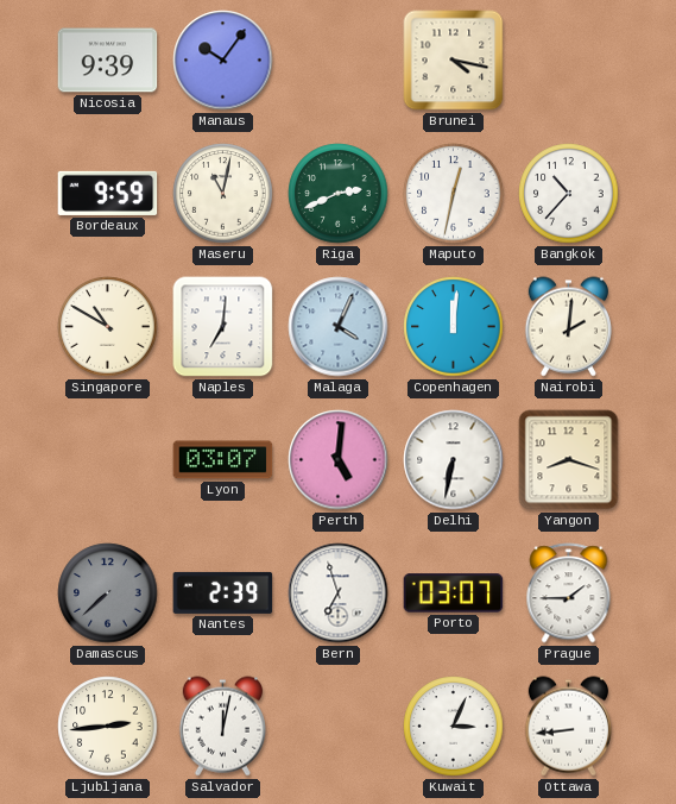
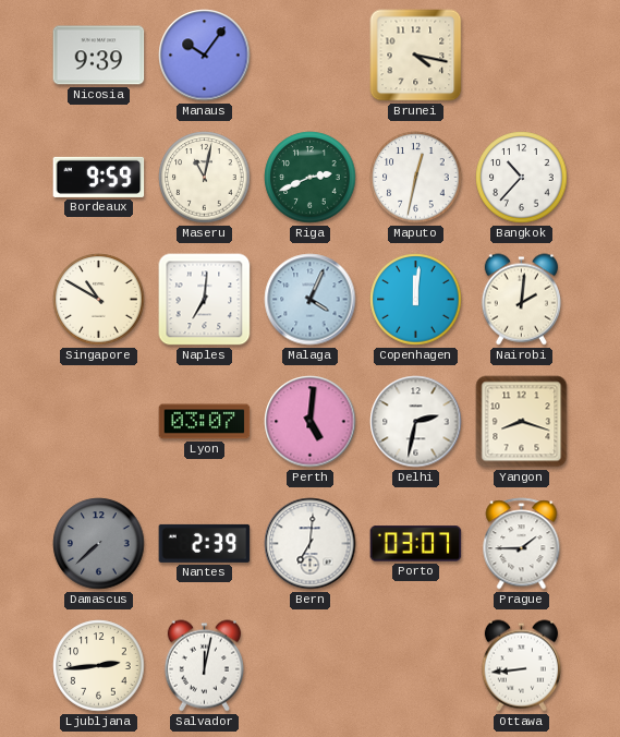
Delhi: 6:32 -> 2:32
Bern: 6:57 -> 7:01
Kuwait: 3:04 -> none
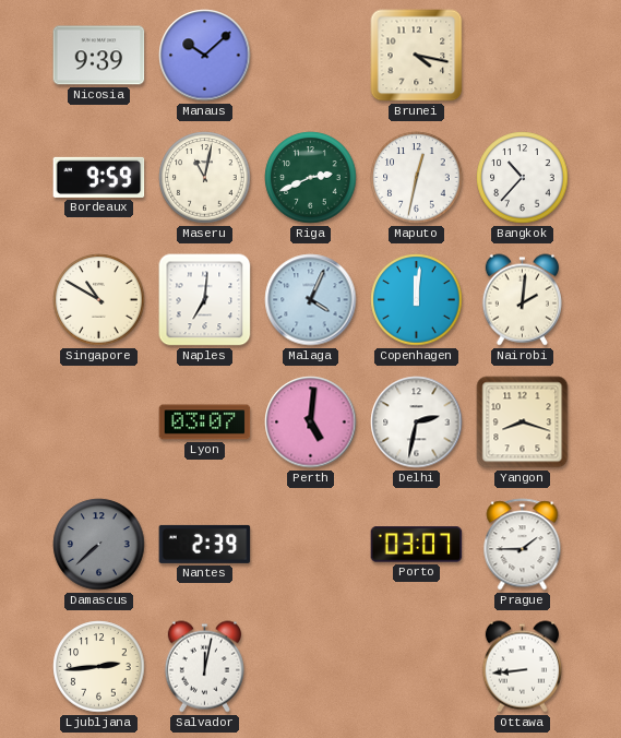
Manaus: 10:06 -> 10:08
Bern: 7:01 -> none
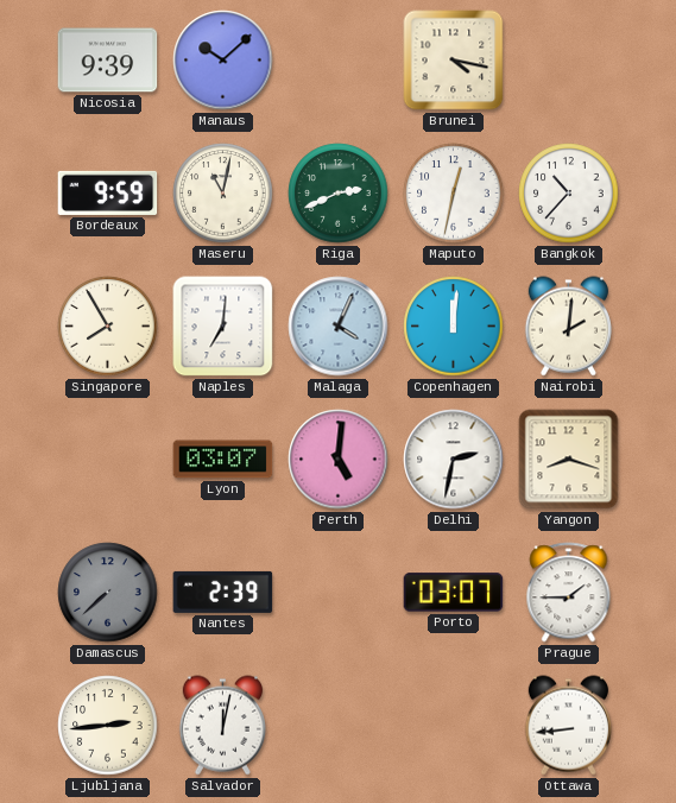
Singapore: 10:50 -> 7:55
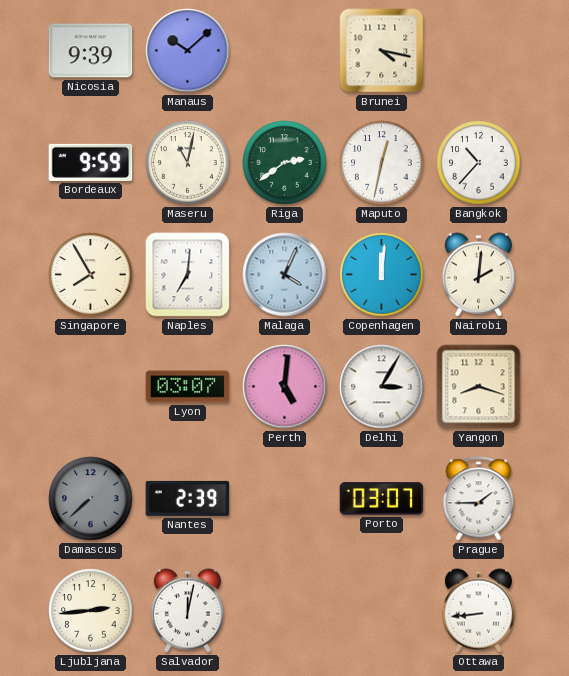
Riga: 2:41 -> 2:39
Delhi: 2:32 -> 3:05
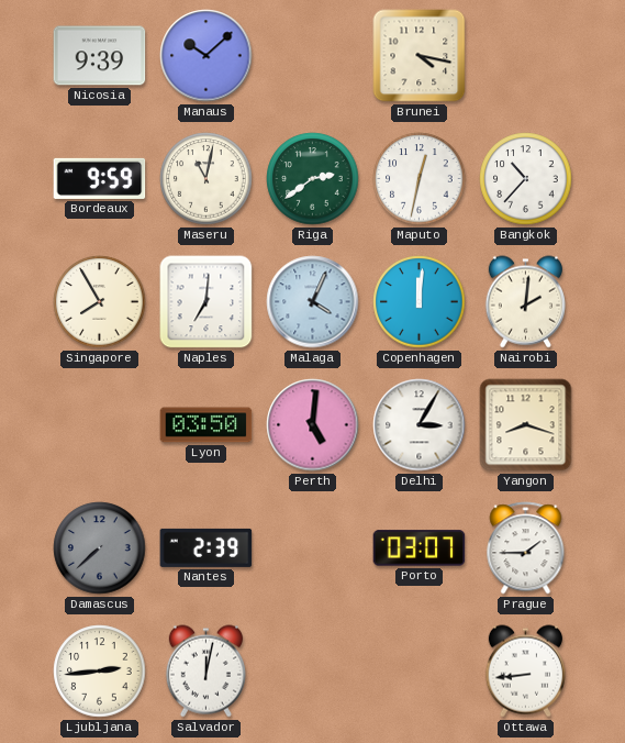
Lyon: 03:07 -> 03:50
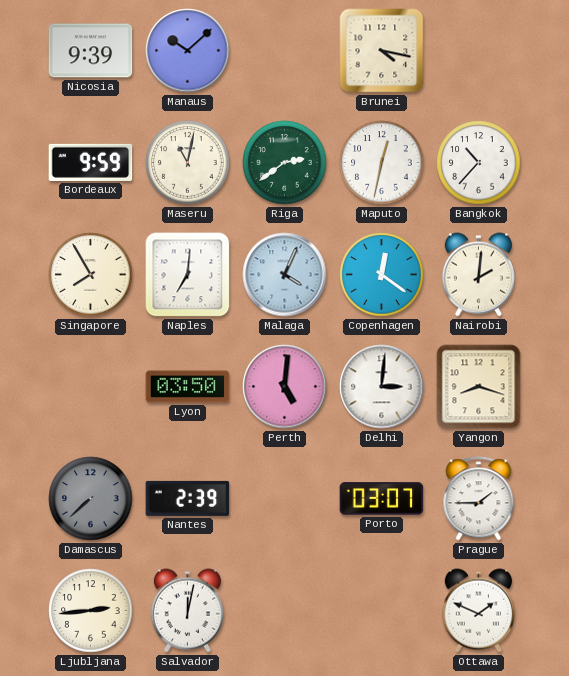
Copenhagen: 12:01 -> 12:21
Delhi: 3:05 -> 3:01
Ottawa: 8:44 -> 1:49
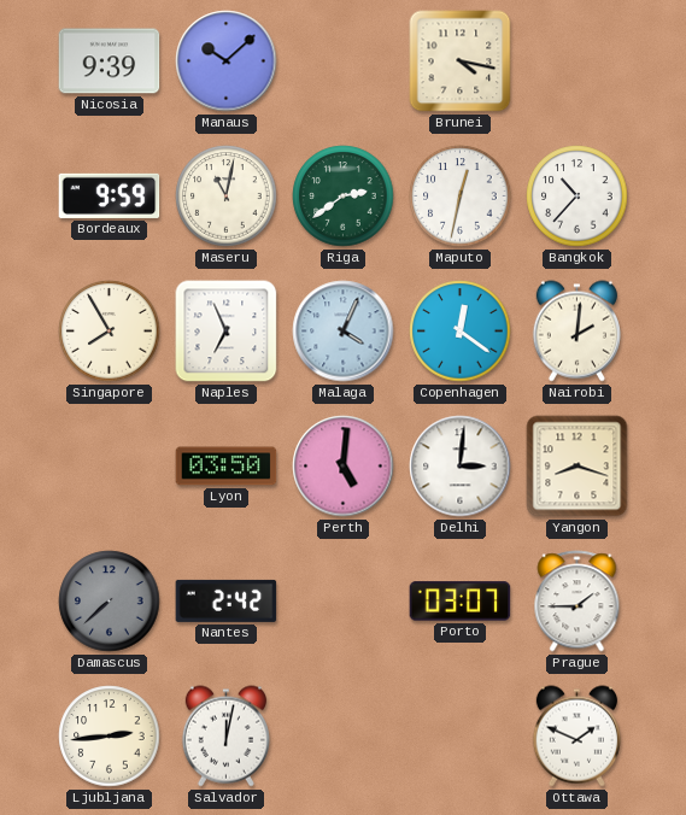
Naples: 7:01 -> 6:56
Nantes: 2:39 -> 2:42
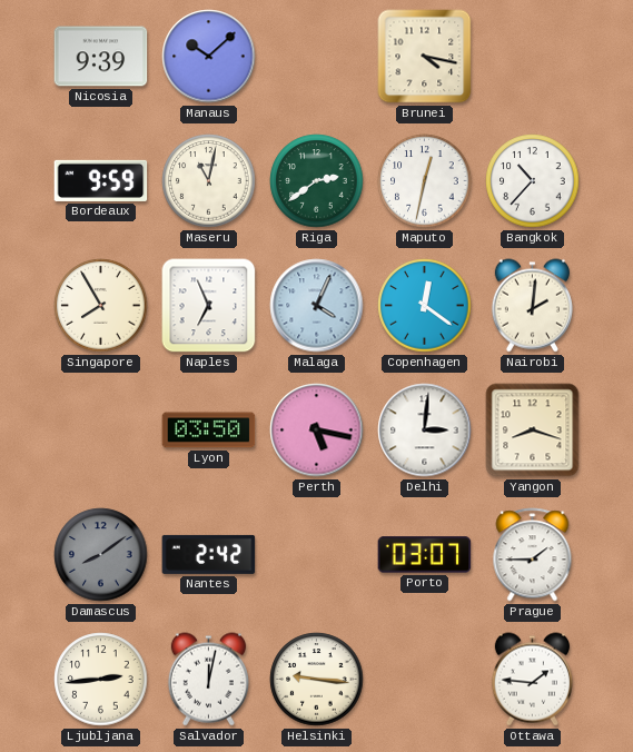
Perth: 5:01 -> 5:17
Damascus: 7:38 -> 8:09
Helsinki: none -> 9:16
Ottawa: 1:49 -> 1:46
